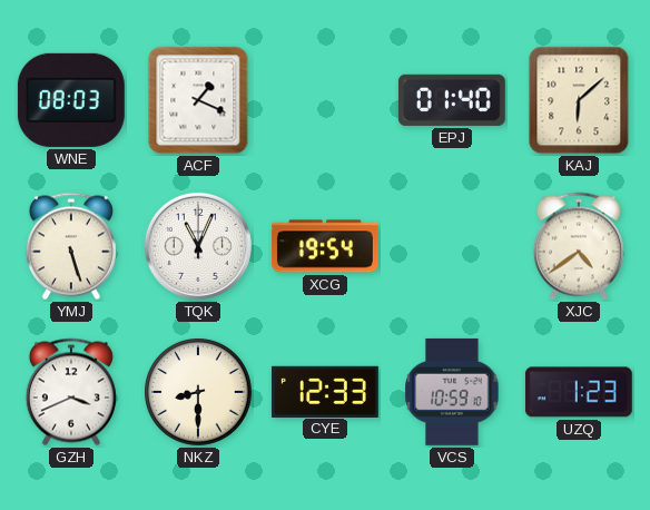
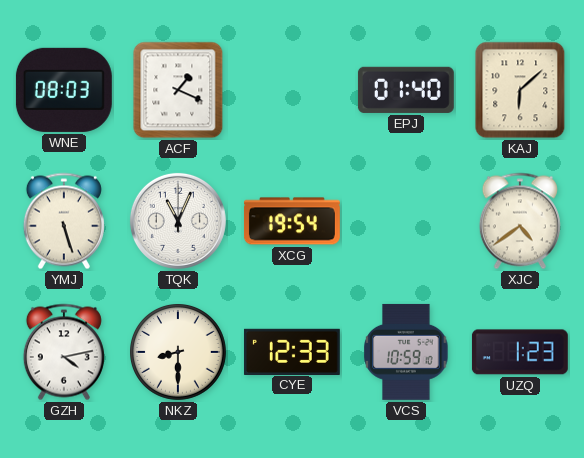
GZH: 3:41 -> 4:13
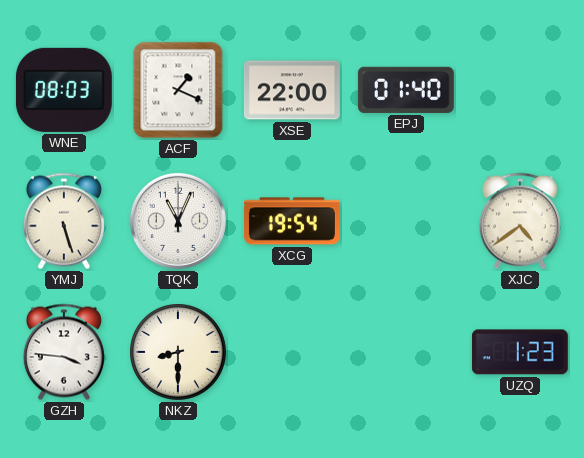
XSE: none -> 22:00
KAJ: 6:08 -> none
GZH: 4:13 -> 3:46
CYE: 12:33 -> none
VCS: 10:59 -> none
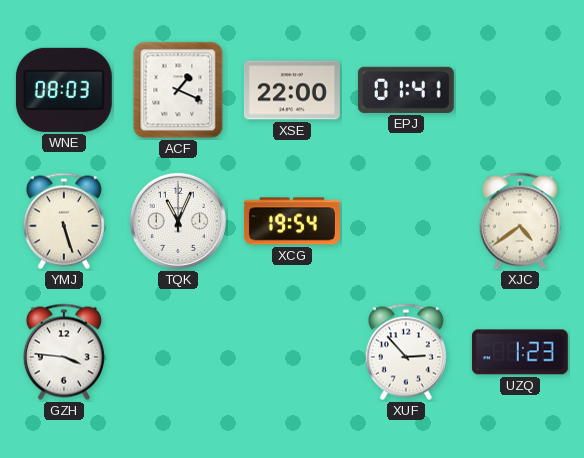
EPJ: 01:40 -> 01:41
NKZ: 8:30 -> none
XUF: none -> 2:53
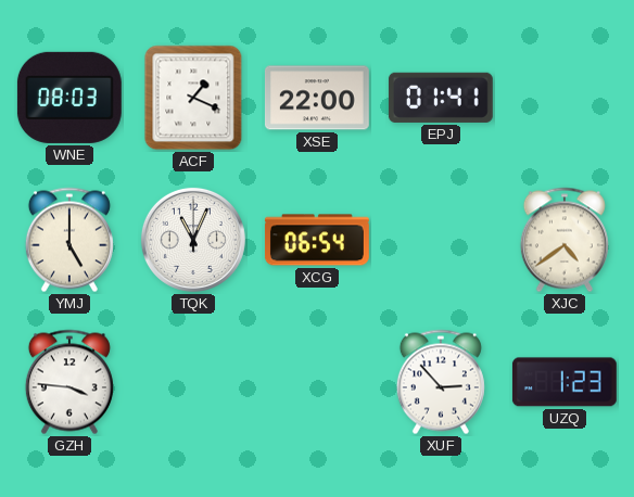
YMJ: 5:27 -> 5:00
XCG: 19:54 -> 06:54
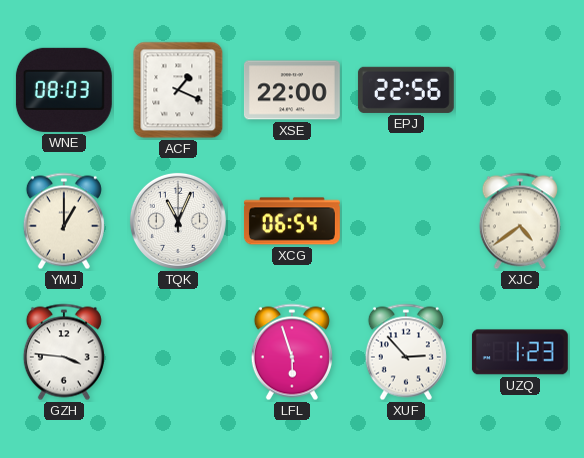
EPJ: 01:41 -> 22:56
YMJ: 5:00 -> 1:00
LFL: none -> 5:57
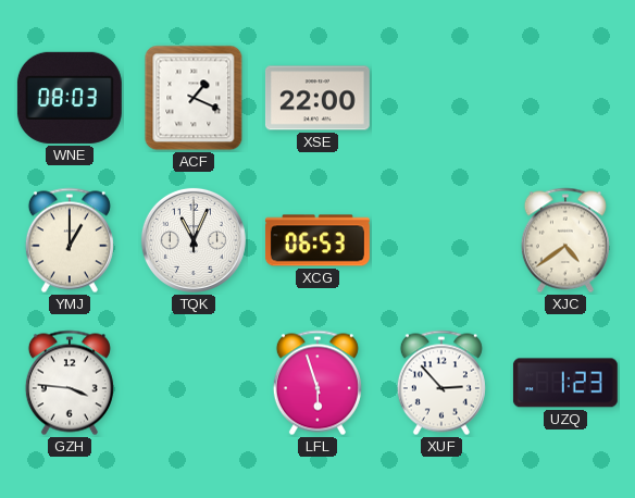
EPJ: 22:56 -> none
XCG: 06:54 -> 06:53
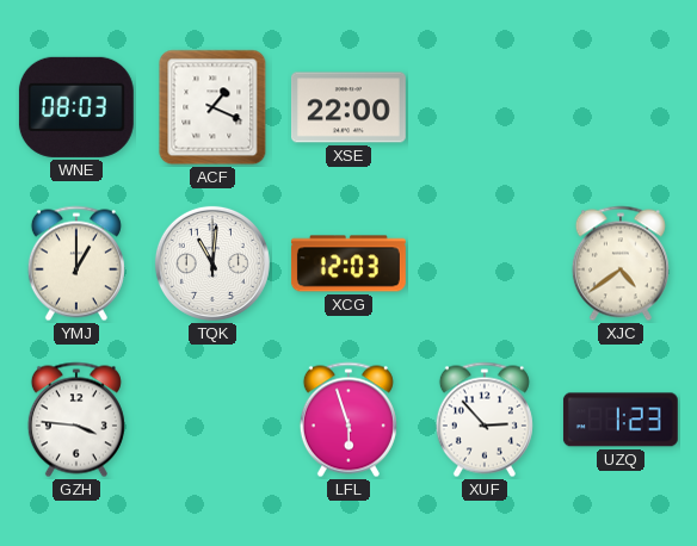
TQK: 11:04 -> 11:01
XCG: 06:53 -> 12:03
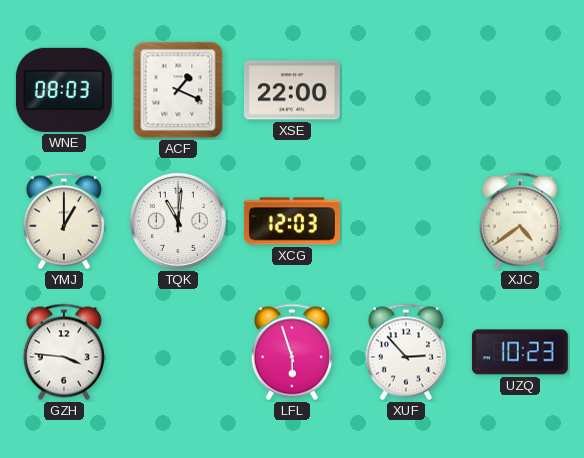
UZQ: 1:23 -> 10:23
